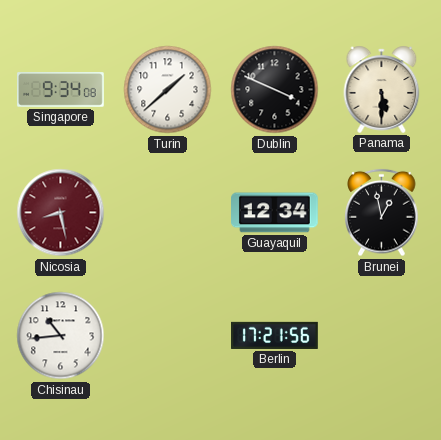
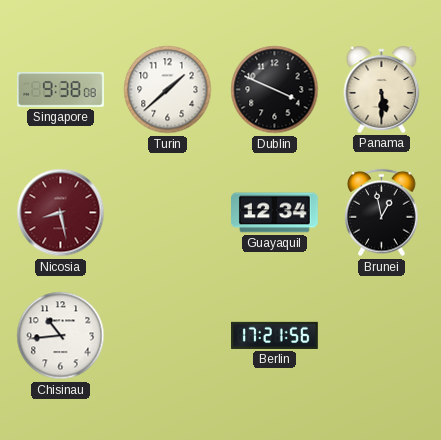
Singapore: 9:34 -> 9:38
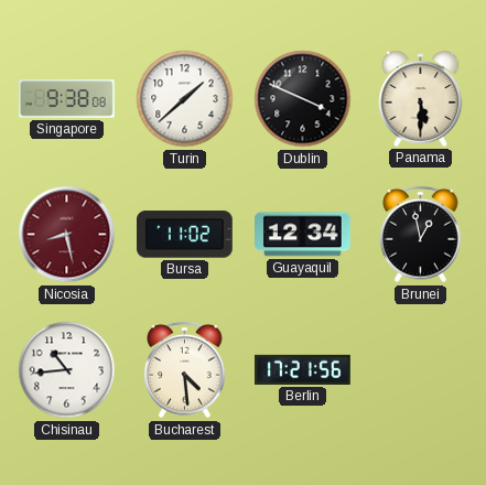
Bursa: none -> 11:02
Bucharest: none -> 4:29
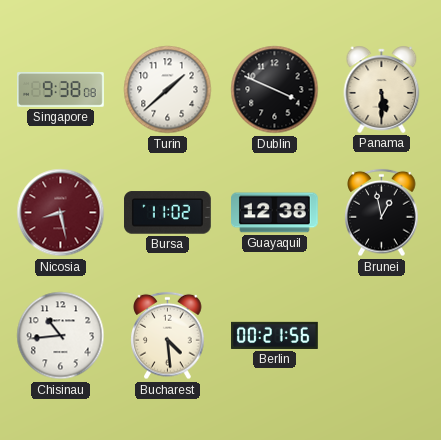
Guayaquil: 12:34 -> 12:38
Berlin: 17:21 -> 00:21
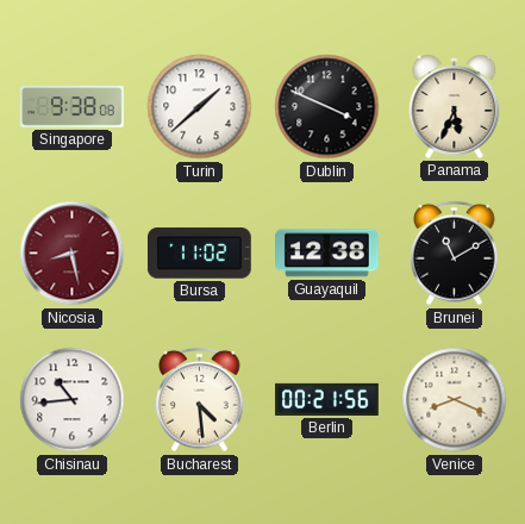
Panama: 5:30 -> 5:34
Brunei: 12:58 -> 11:10
Venice: none -> 8:19
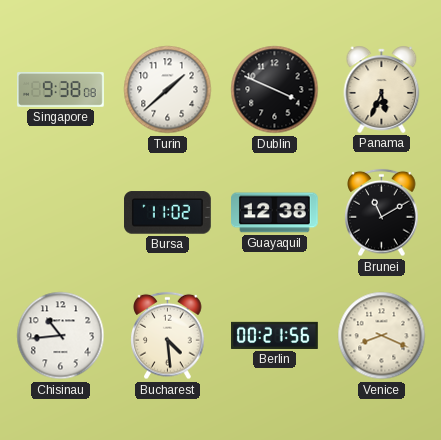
Nicosia: 8:28 -> none
